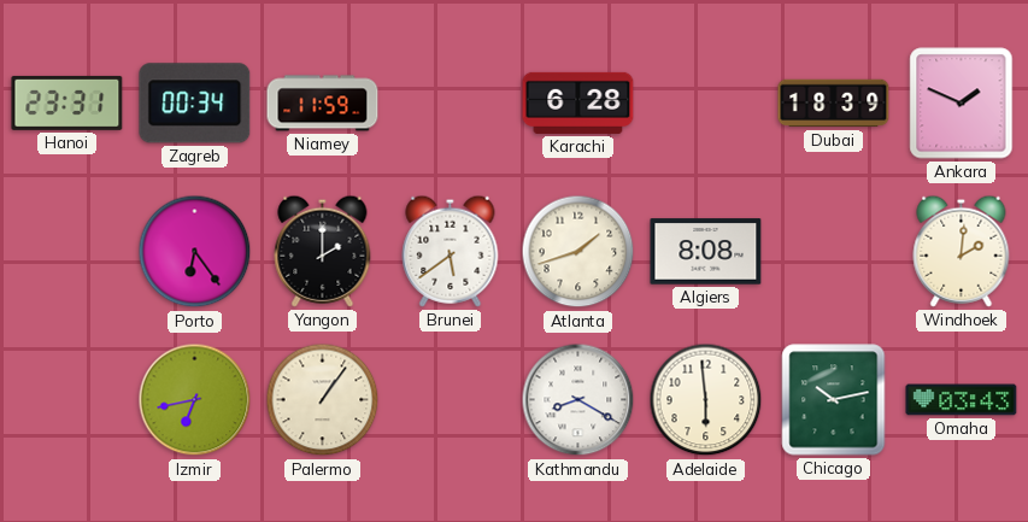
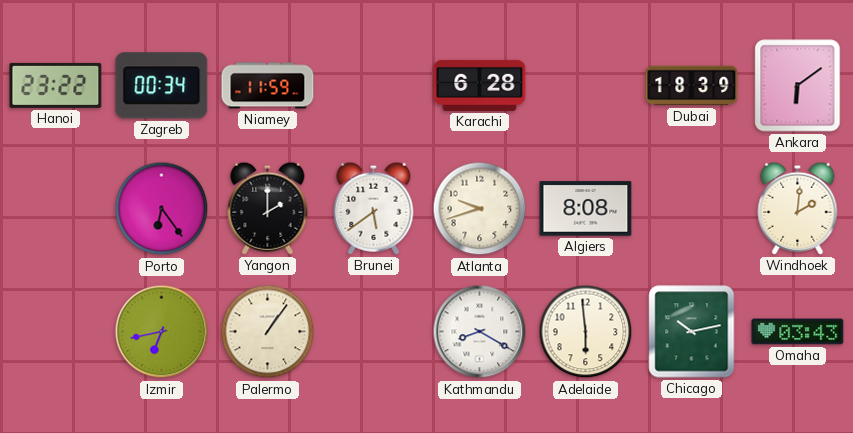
Hanoi: 23:31 -> 23:22
Ankara: 1:49 -> 6:09
Atlanta: 1:42 -> 9:42
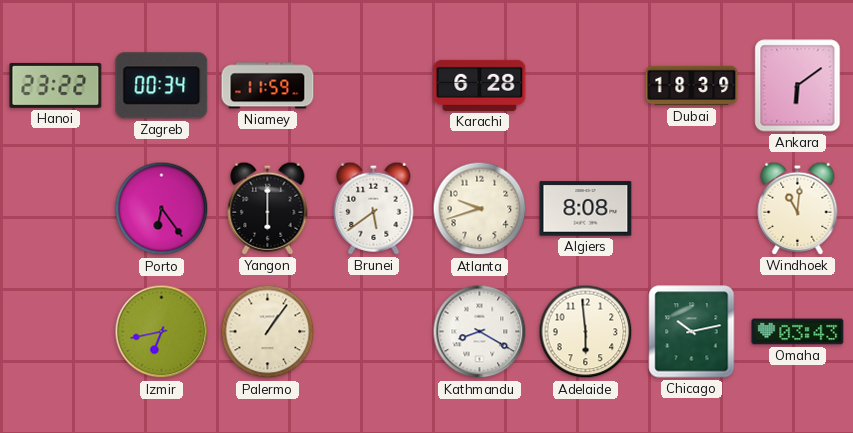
Yangon: 2:00 -> 6:00
Windhoek: 2:01 -> 11:01
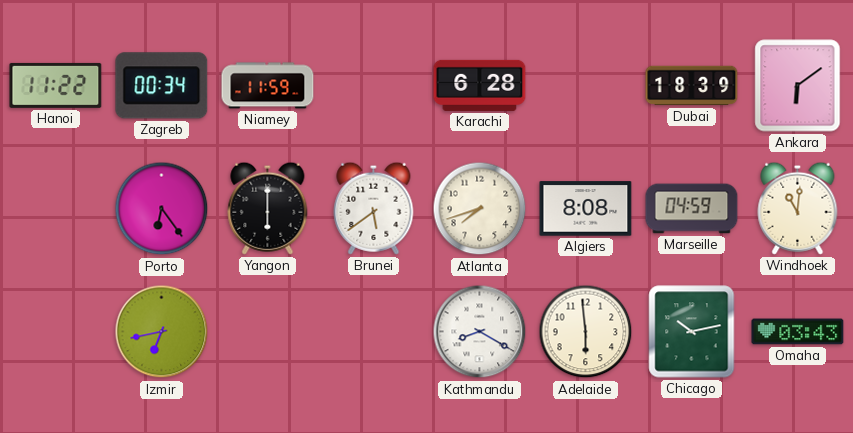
Hanoi: 23:22 -> 11:22
Atlanta: 9:42 -> 7:42
Marseille: none -> 04:59
Palermo: 1:06 -> none
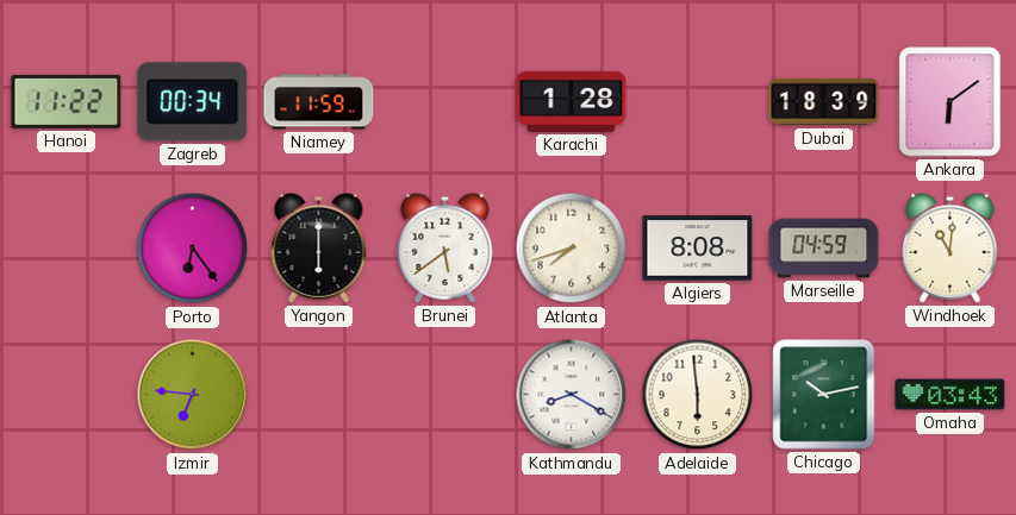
Karachi: 6:28 -> 1:28
Izmir: 6:43 -> 6:46
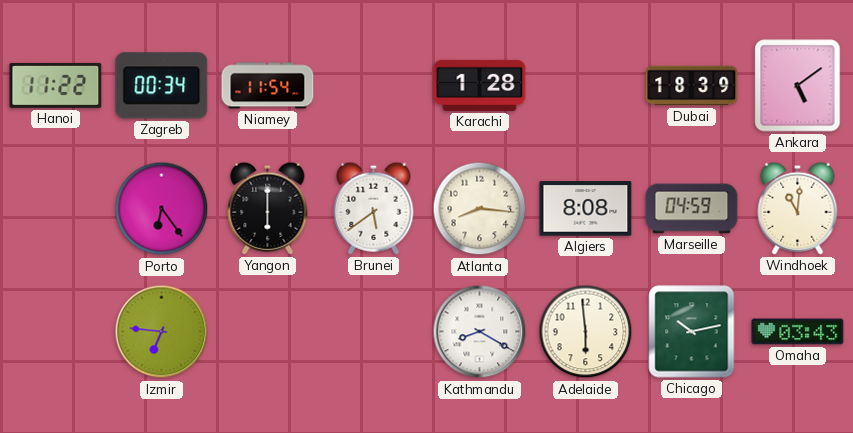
Niamey: 11:59 -> 11:54
Ankara: 6:09 -> 5:09
Atlanta: 7:42 -> 8:16
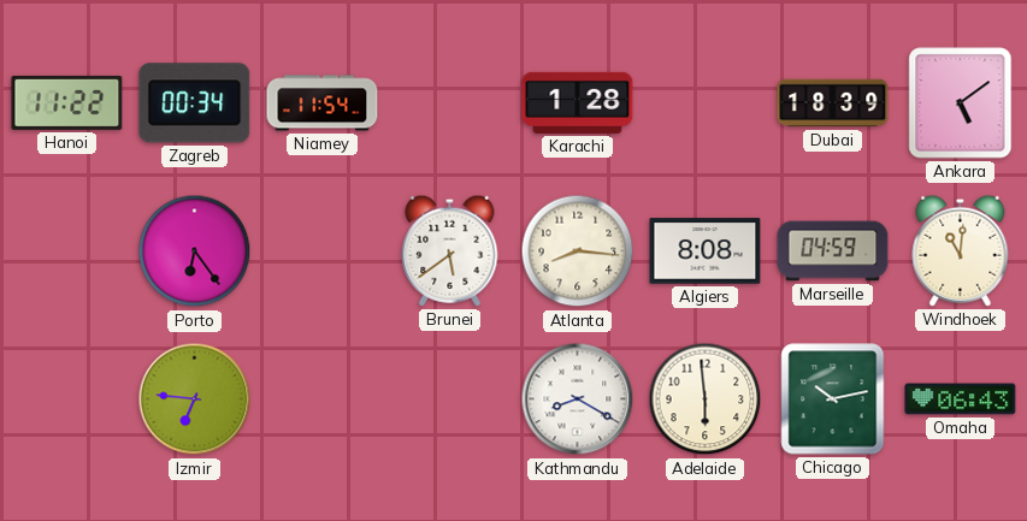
Yangon: 6:00 -> none
Omaha: 03:43 -> 06:43
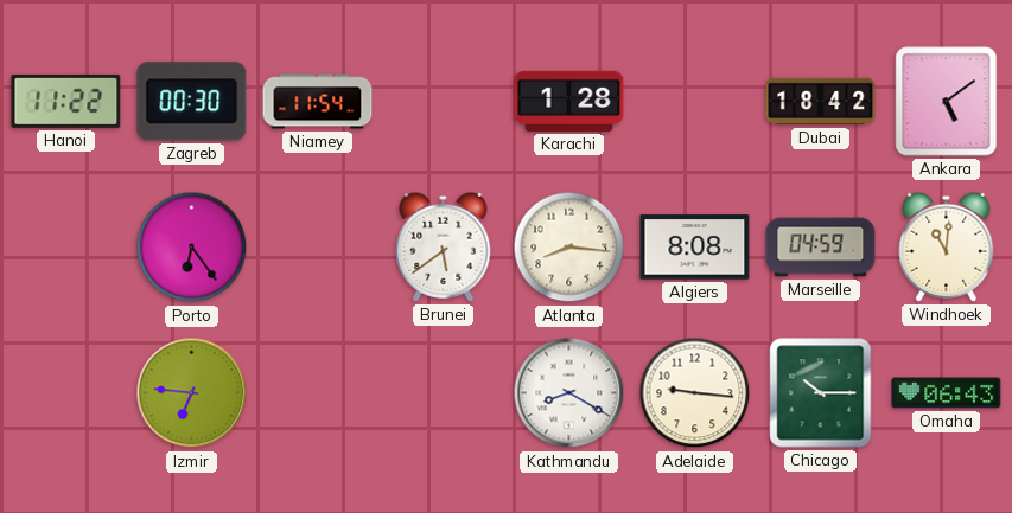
Zagreb: 00:34 -> 00:30
Dubai: 18:39 -> 18:42
Adelaide: 5:59 -> 9:16
Chicago: 10:13 -> 10:15
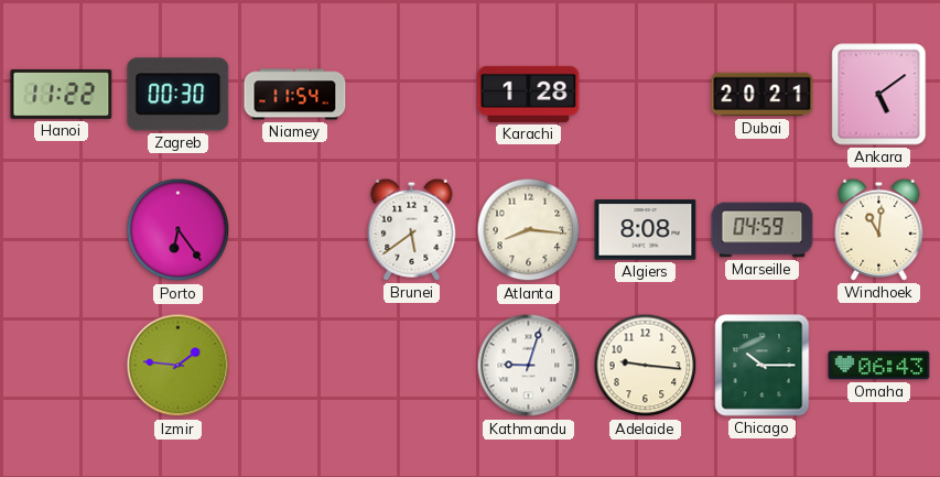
Dubai: 18:42 -> 20:21
Izmir: 6:46 -> 1:46
Kathmandu: 8:20 -> 9:03
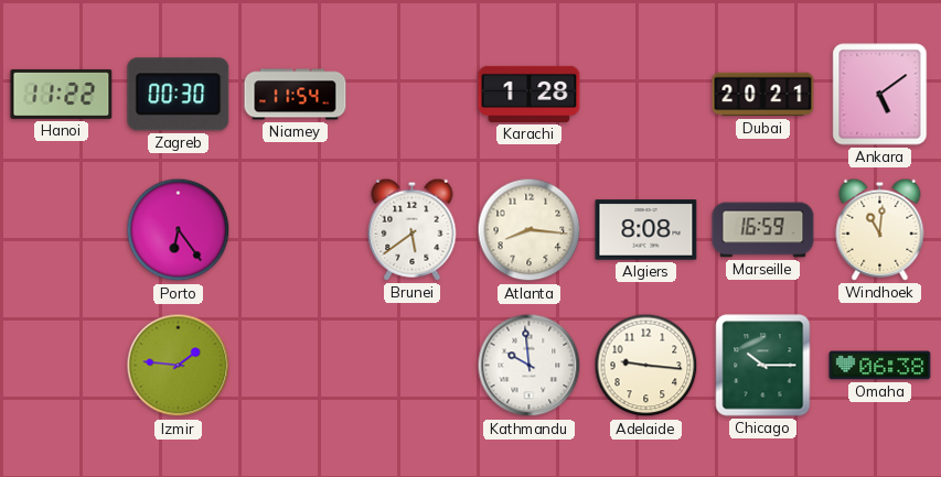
Marseille: 04:59 -> 16:59
Kathmandu: 9:03 -> 9:59
Omaha: 06:43 -> 06:38
